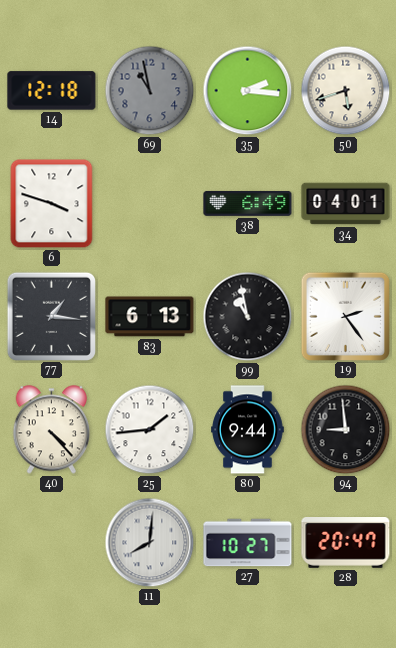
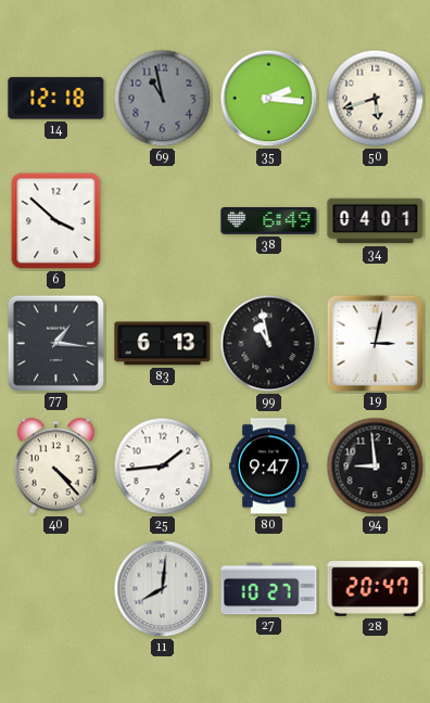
6: 3:48 -> 3:52
19: 2:24 -> 3:02
80: 9:44 -> 9:47
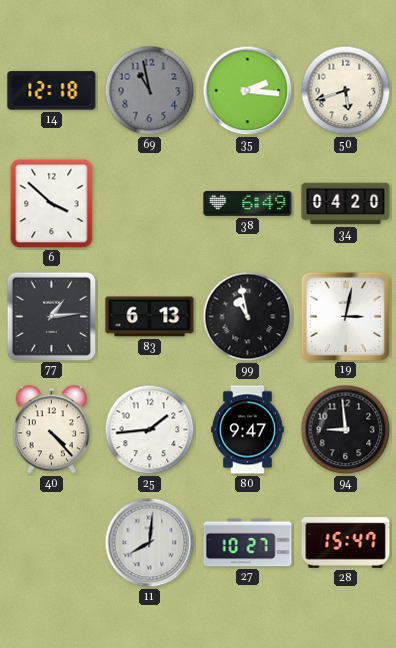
34: 04:01 -> 04:20
77: 1:16 -> 1:14
28: 20:47 -> 15:47
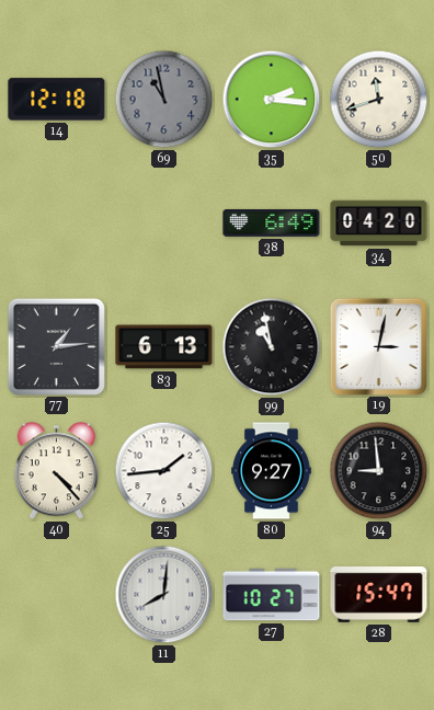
50: 5:42 -> 11:42
6: 3:52 -> none
80: 9:47 -> 9:27
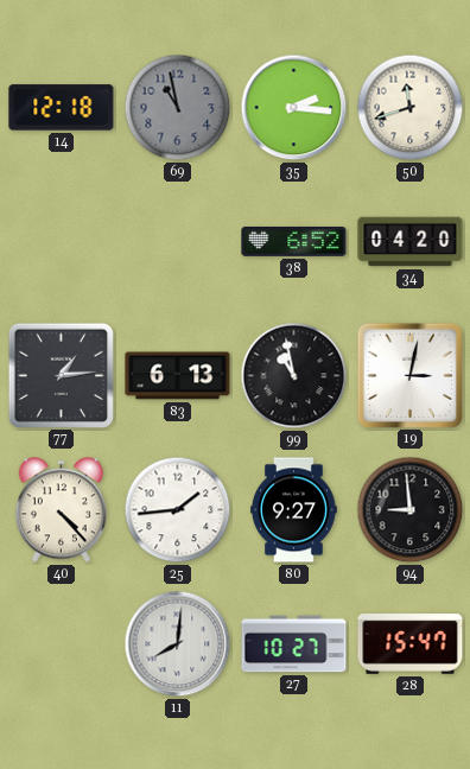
38: 6:49 -> 6:52
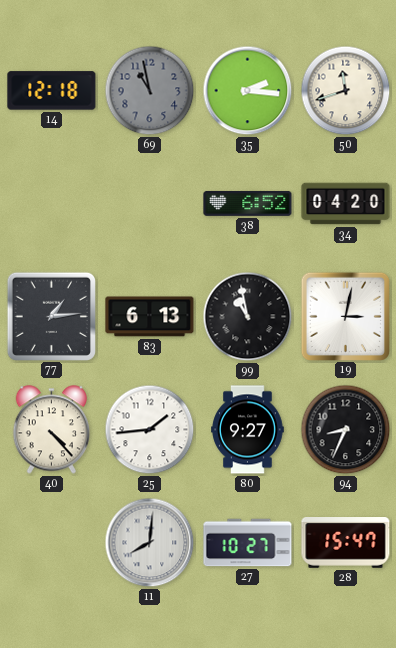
94: 8:59 -> 8:34
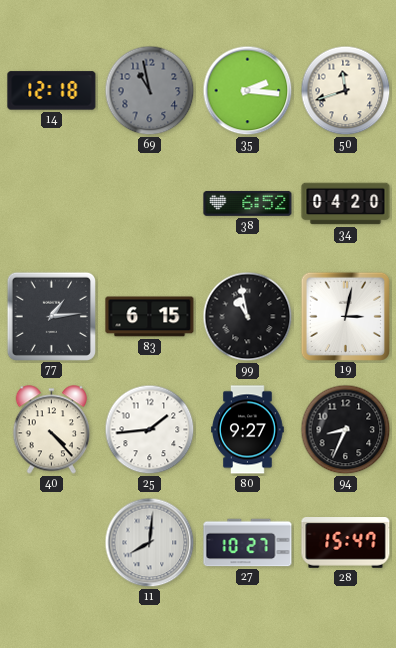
83: 6:13 -> 6:15
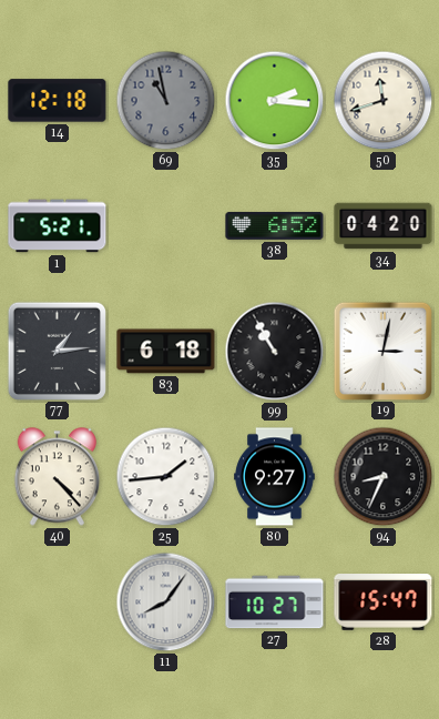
1: none -> 5:21
83: 6:15 -> 6:18
99: 10:58 -> 10:55
11: 8:01 -> 8:06
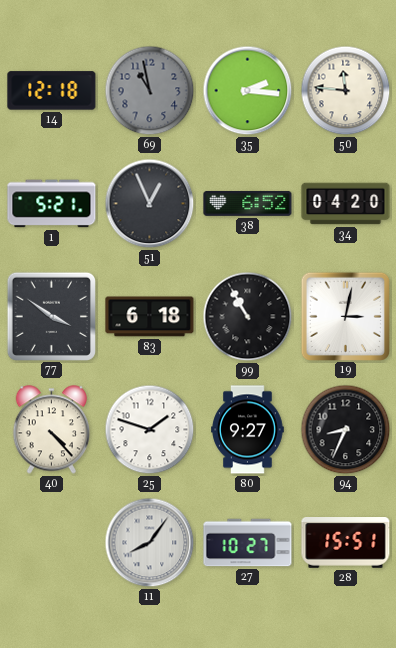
50: 11:42 -> 11:46
51: none -> 12:56
77: 1:14 -> 3:51
25: 1:44 -> 1:48
28: 15:47 -> 15:51
